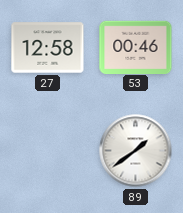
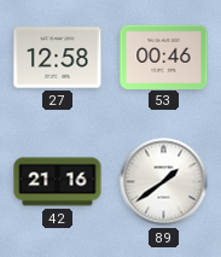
42: none -> 21:16
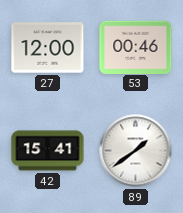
27: 12:58 -> 12:00
42: 21:16 -> 15:41
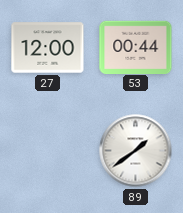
53: 00:46 -> 00:44
42: 15:41 -> none
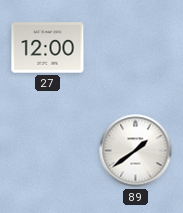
53: 00:44 -> none
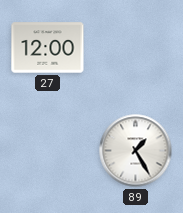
89: 1:39 -> 1:25
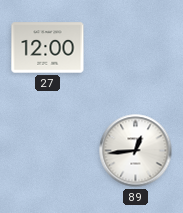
89: 1:25 -> 12:44
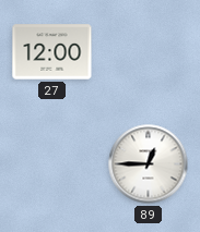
89: 12:44 -> 12:45
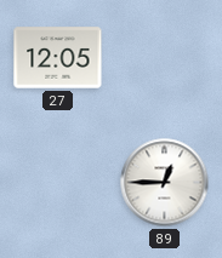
27: 12:00 -> 12:05
